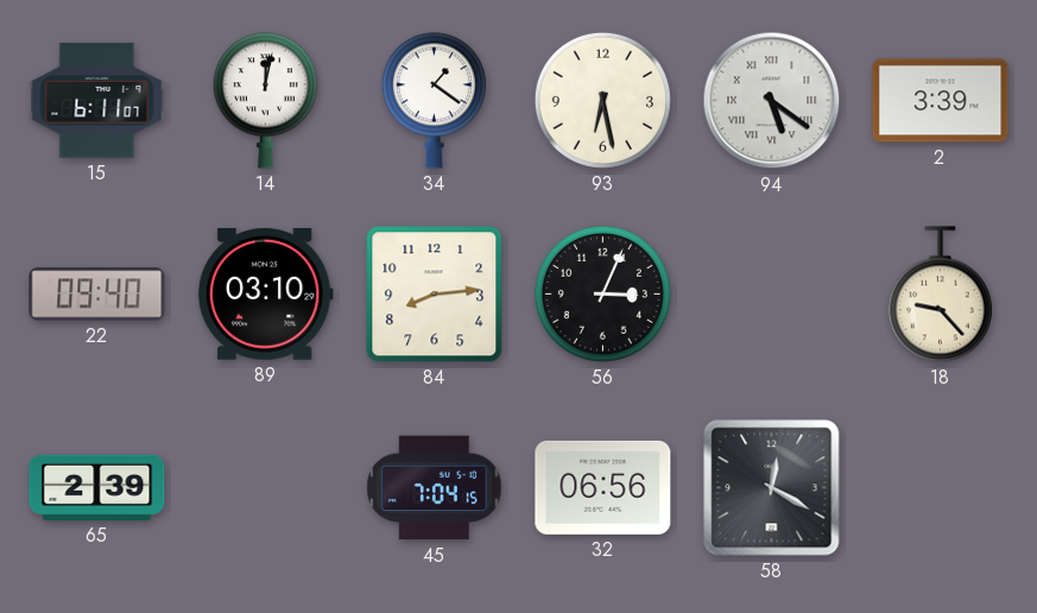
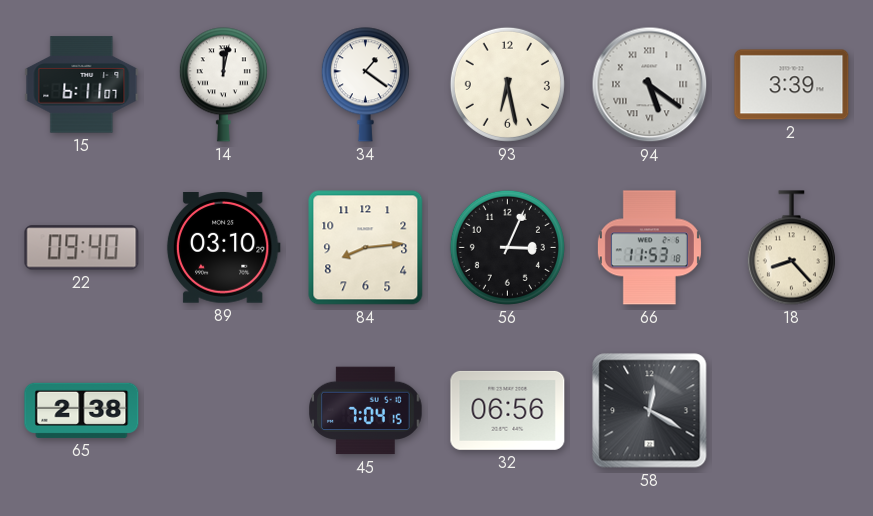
66: none -> 11:53
18: 9:23 -> 8:23
65: 2:39 -> 2:38
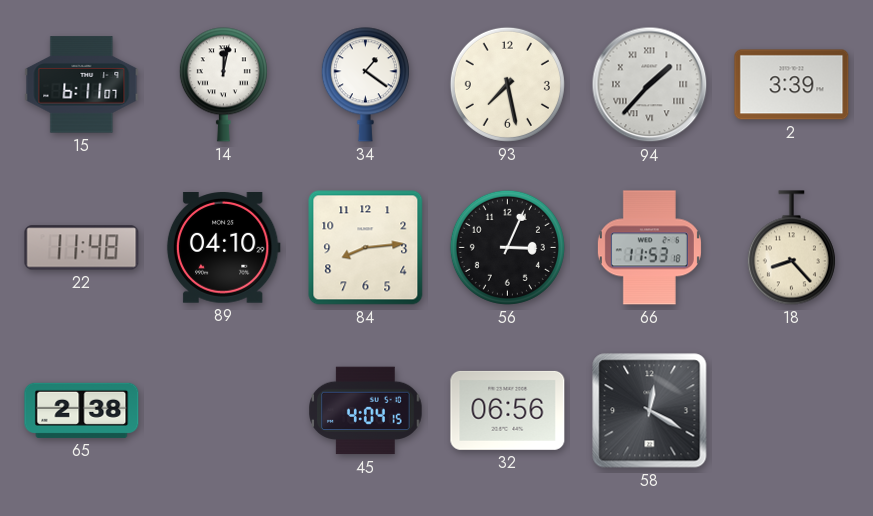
93: 6:28 -> 7:28
94: 5:21 -> 1:37
22: 09:40 -> 11:48
89: 03:10 -> 04:10
45: 7:04 -> 4:04
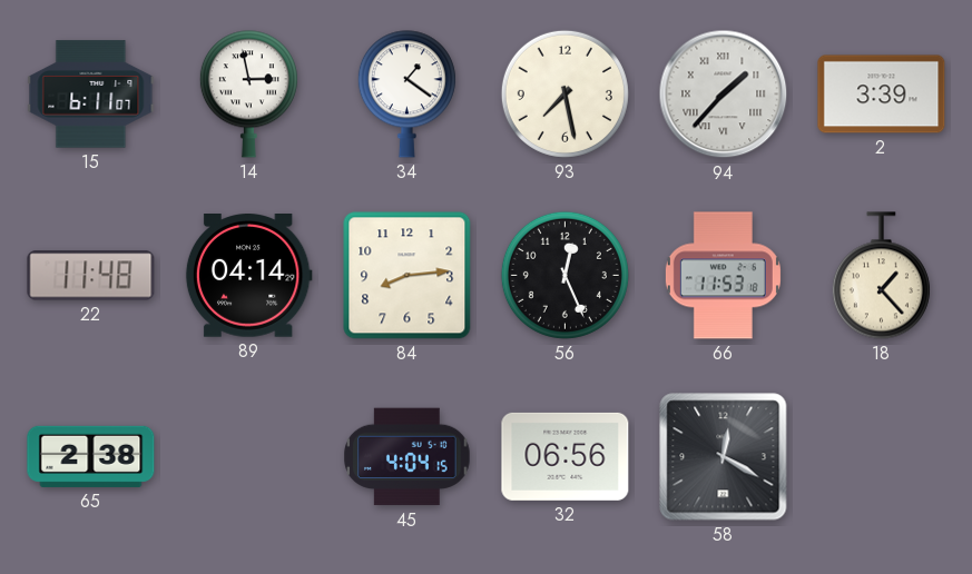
14: 12:02 -> 2:58
89: 04:10 -> 04:14
56: 3:04 -> 12:26
18: 8:23 -> 1:23
